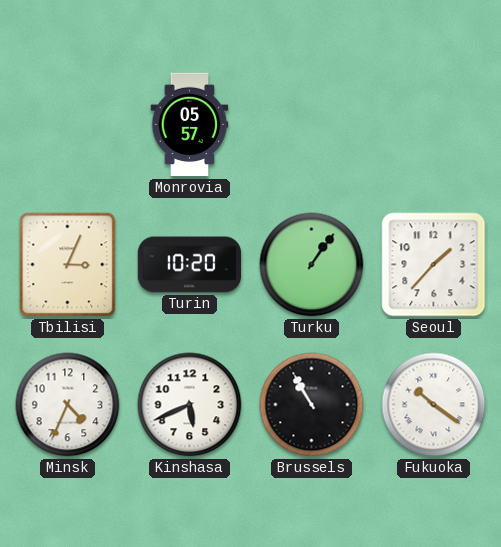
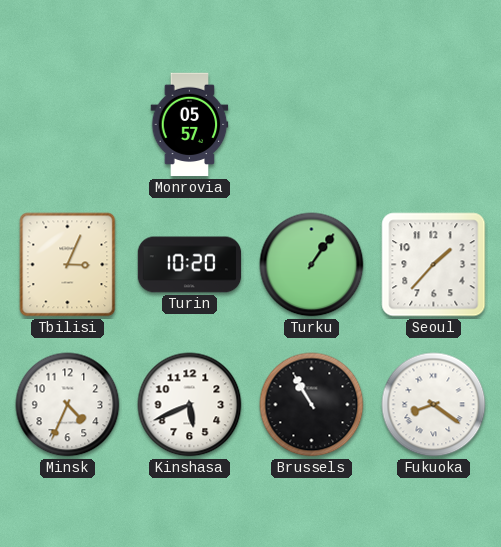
Fukuoka: 10:21 -> 8:21
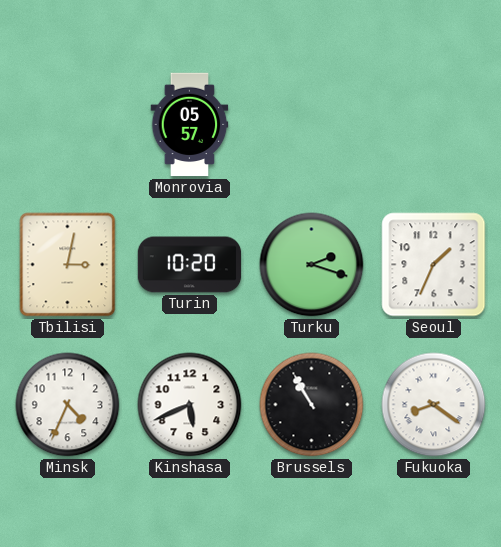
Tbilisi: 3:04 -> 3:02
Turku: 1:06 -> 2:18
Seoul: 1:37 -> 1:34
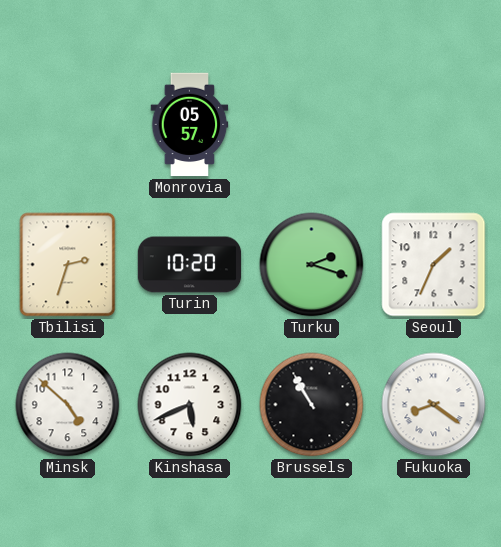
Tbilisi: 3:02 -> 2:33
Minsk: 4:34 -> 4:52
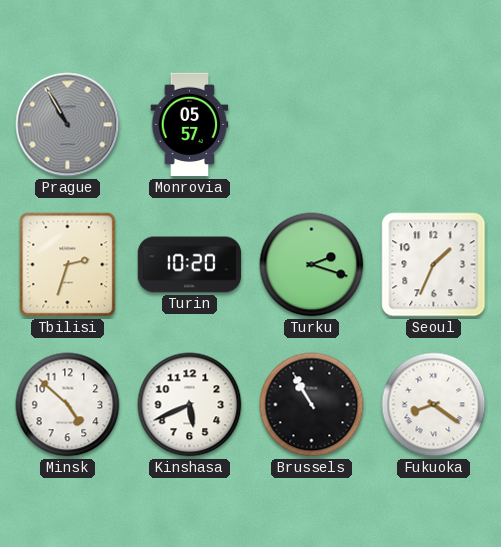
Prague: none -> 10:55
